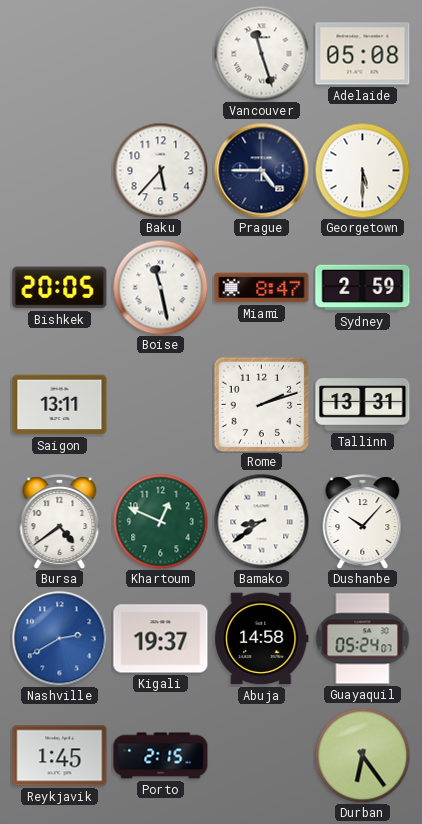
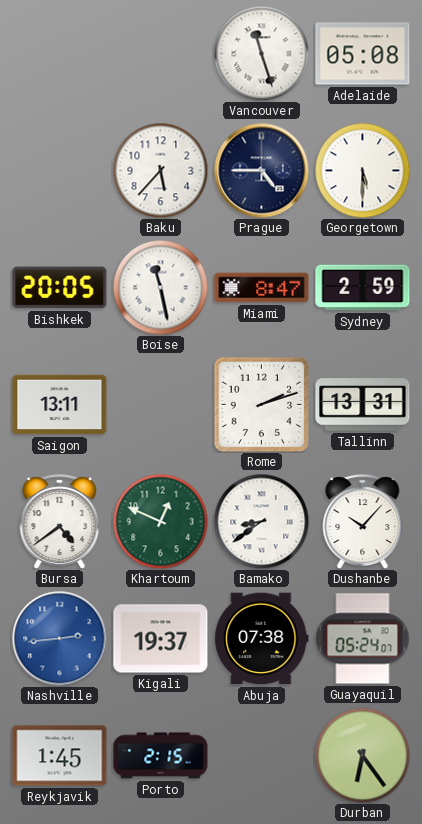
Nashville: 2:40 -> 2:44
Abuja: 14:58 -> 07:38
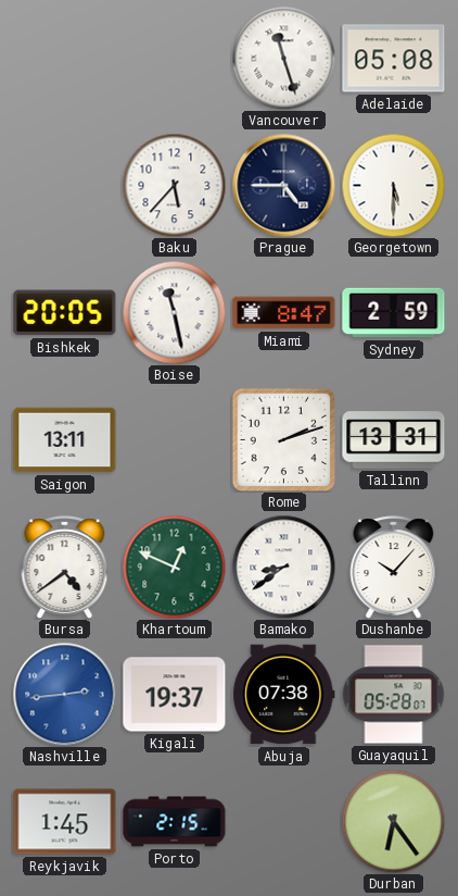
Guayaquil: 05:24 -> 05:28
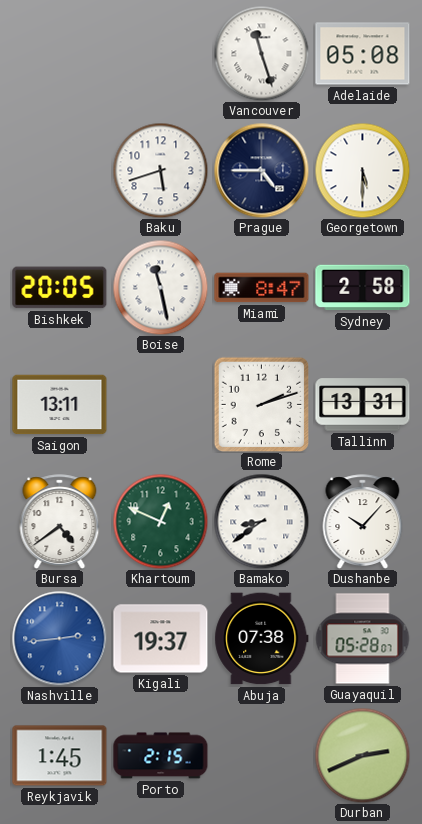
Baku: 5:37 -> 5:42
Sydney: 2:59 -> 2:58
Durban: 6:24 -> 2:41
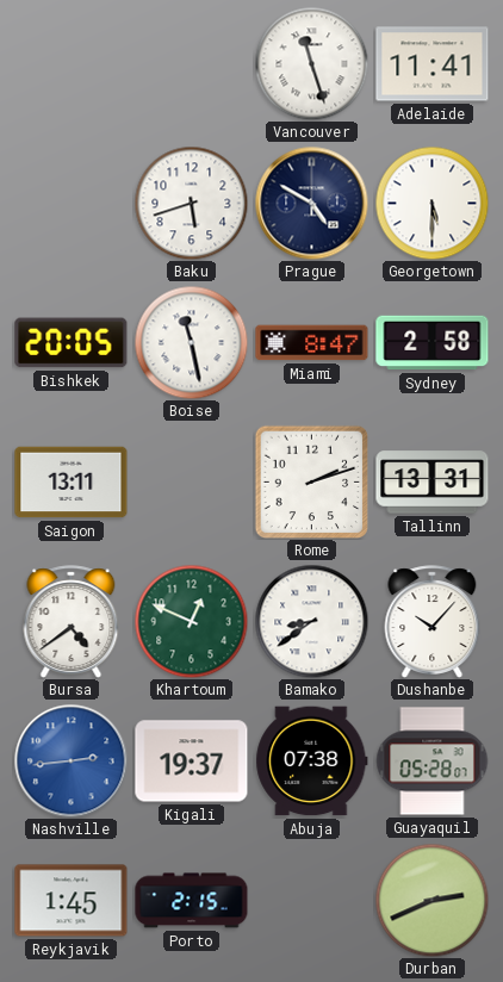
Adelaide: 05:08 -> 11:41
Prague: 4:45 -> 4:50
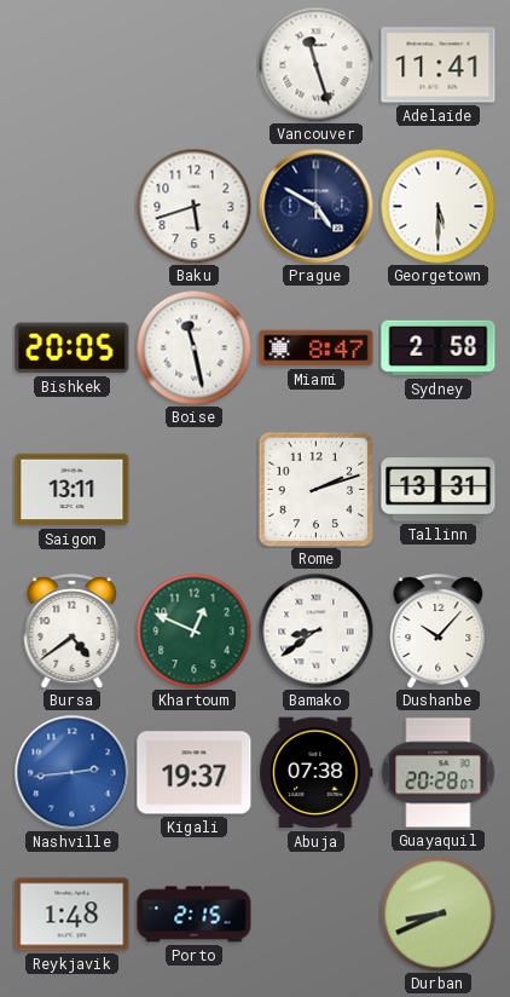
Guayaquil: 05:28 -> 20:28
Reykjavik: 1:45 -> 1:48
Durban: 2:41 -> 8:41
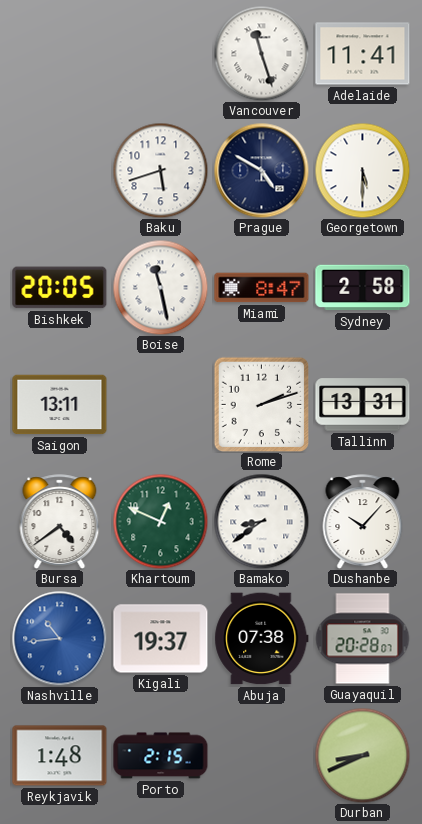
Nashville: 2:44 -> 10:44
